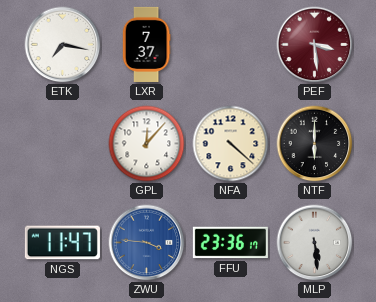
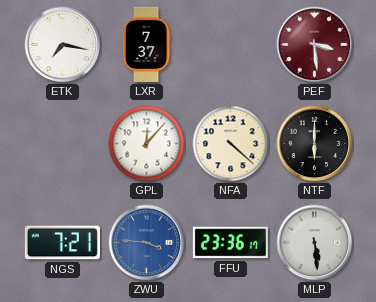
NGS: 11:47 -> 7:21
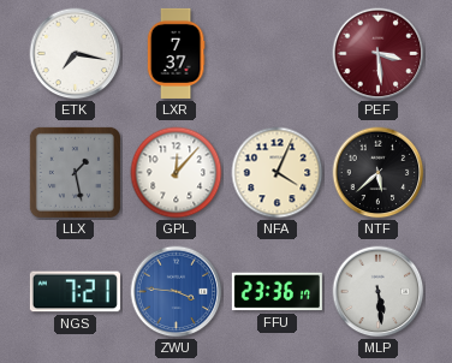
LLX: none -> 1:28
NFA: 4:22 -> 4:04
NTF: 6:00 -> 5:38
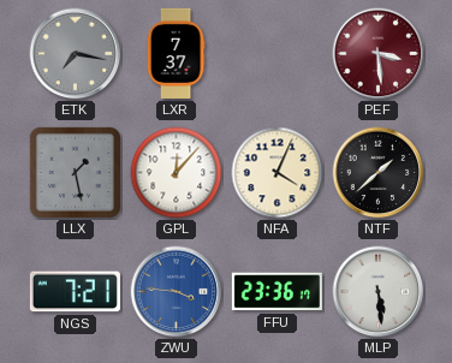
ETK dial: white -> grey
NTF: 5:38 -> 1:38
